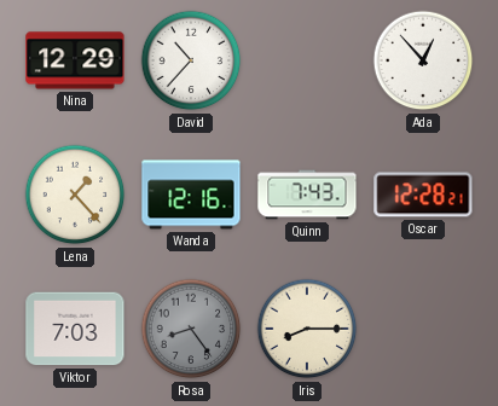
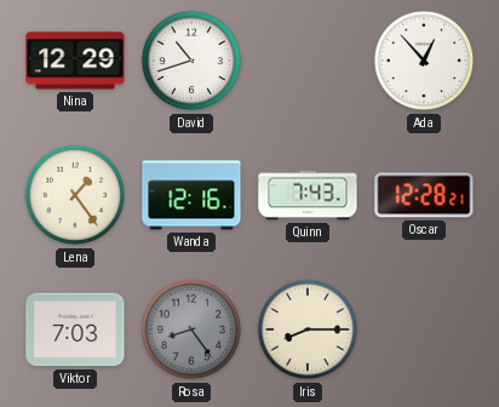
David: 10:37 -> 10:42
Lena: 1:23 -> 1:24
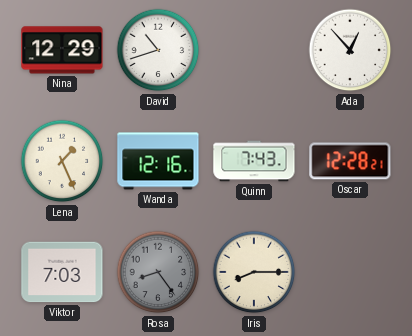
Lena: 1:24 -> 1:26
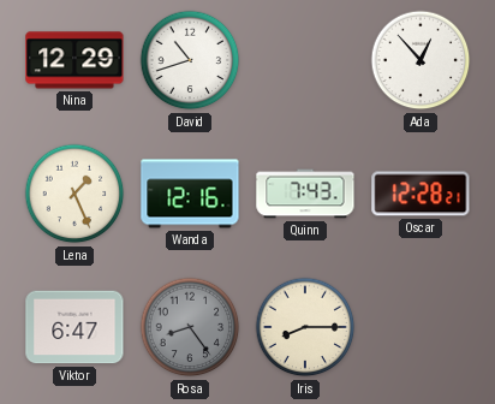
Viktor: 7:03 -> 6:47
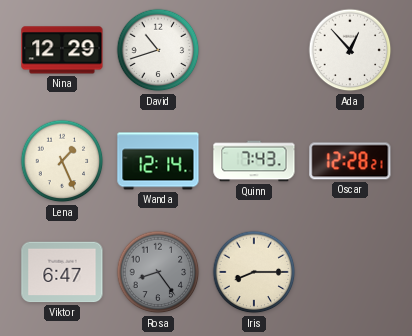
Wanda: 12:16 -> 12:14
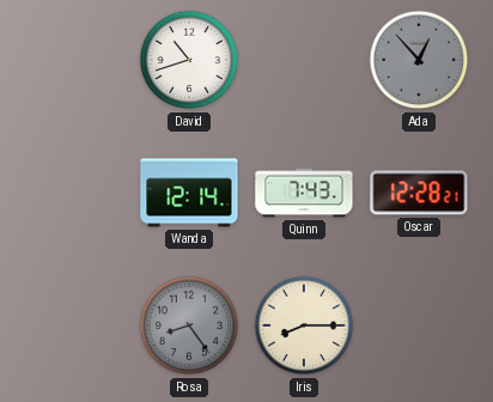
Nina: 12:29 -> none
Ada dial: white -> grey
Lena: 1:26 -> none
Viktor: 6:47 -> none
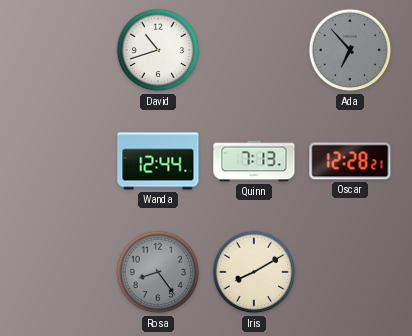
Ada: 12:53 -> 6:53
Wanda: 12:14 -> 12:44
Quinn: 7:43 -> 7:13
Iris: 8:15 -> 8:10
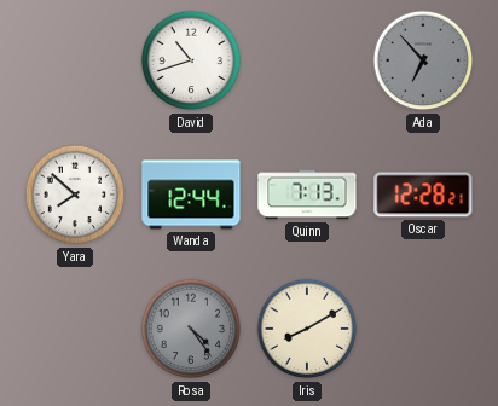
Yara: none -> 7:52
Rosa: 8:24 -> 4:24
